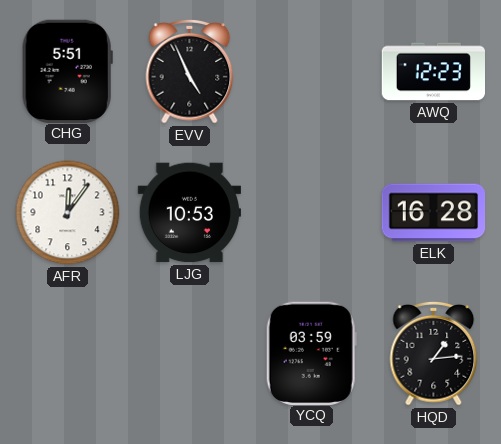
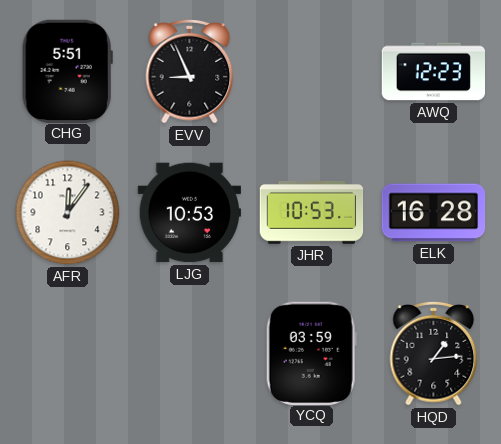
EVV: 4:56 -> 8:56
JHR: none -> 10:53
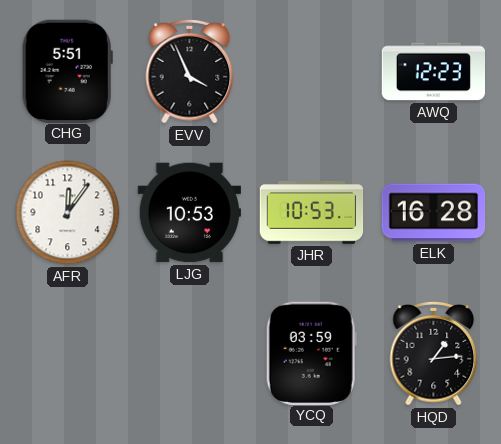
EVV: 8:56 -> 3:56
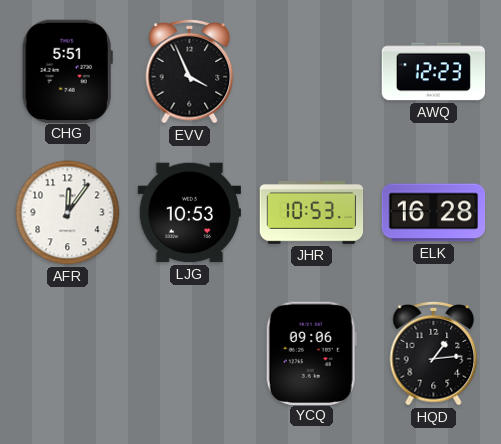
YCQ: 03:59 -> 09:06
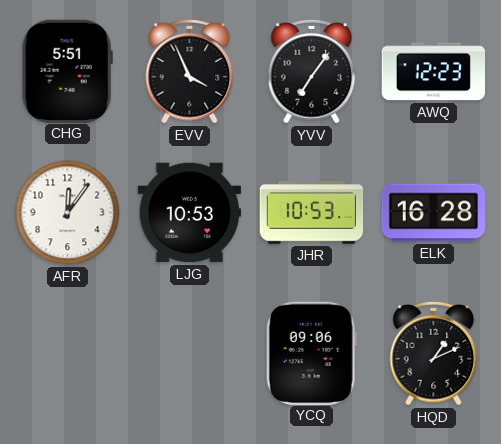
YVV: none -> 7:06
HQD: 1:14 -> 1:11
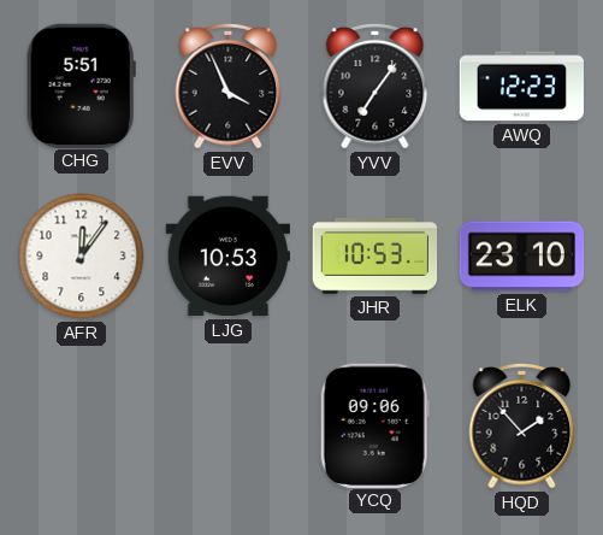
ELK: 16:28 -> 23:10
HQD: 1:11 -> 1:53
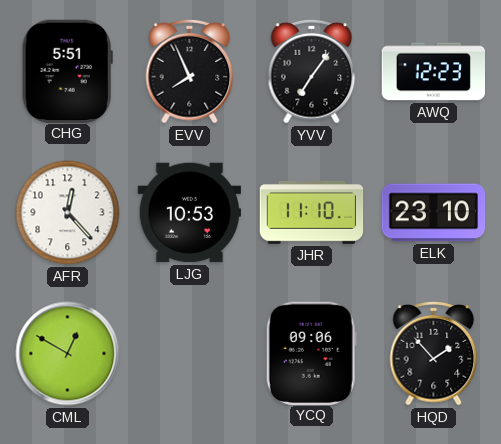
EVV: 3:56 -> 7:56
AFR: 12:06 -> 12:23
JHR: 10:53 -> 11:10
CML: none -> 12:50
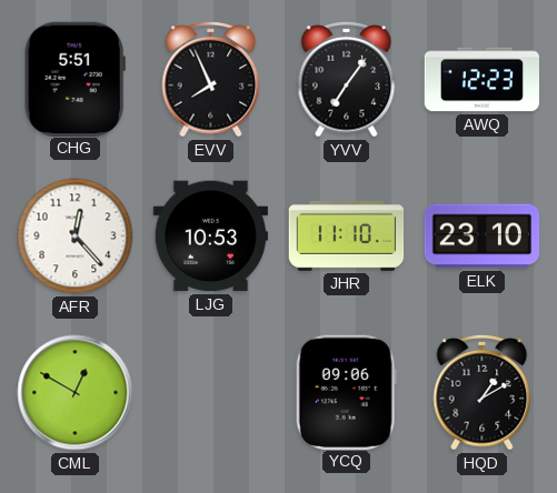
HQD: 1:53 -> 1:10
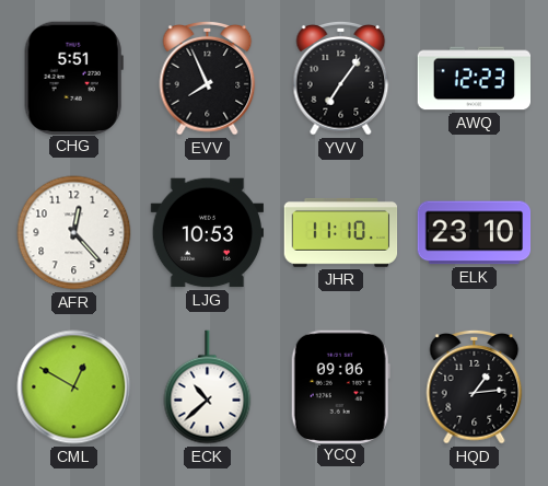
ECK: none -> 10:38
HQD: 1:10 -> 1:14
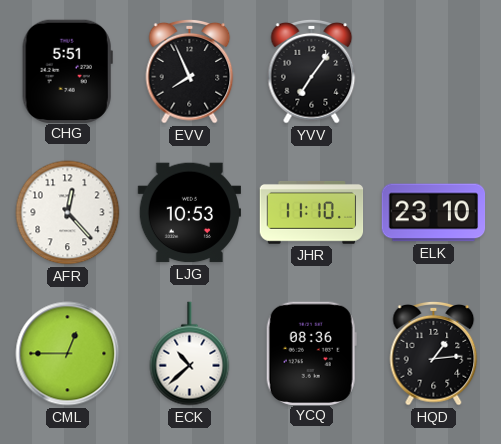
AWQ: 12:23 -> none
CML: 12:50 -> 12:45
YCQ: 09:06 -> 08:36
